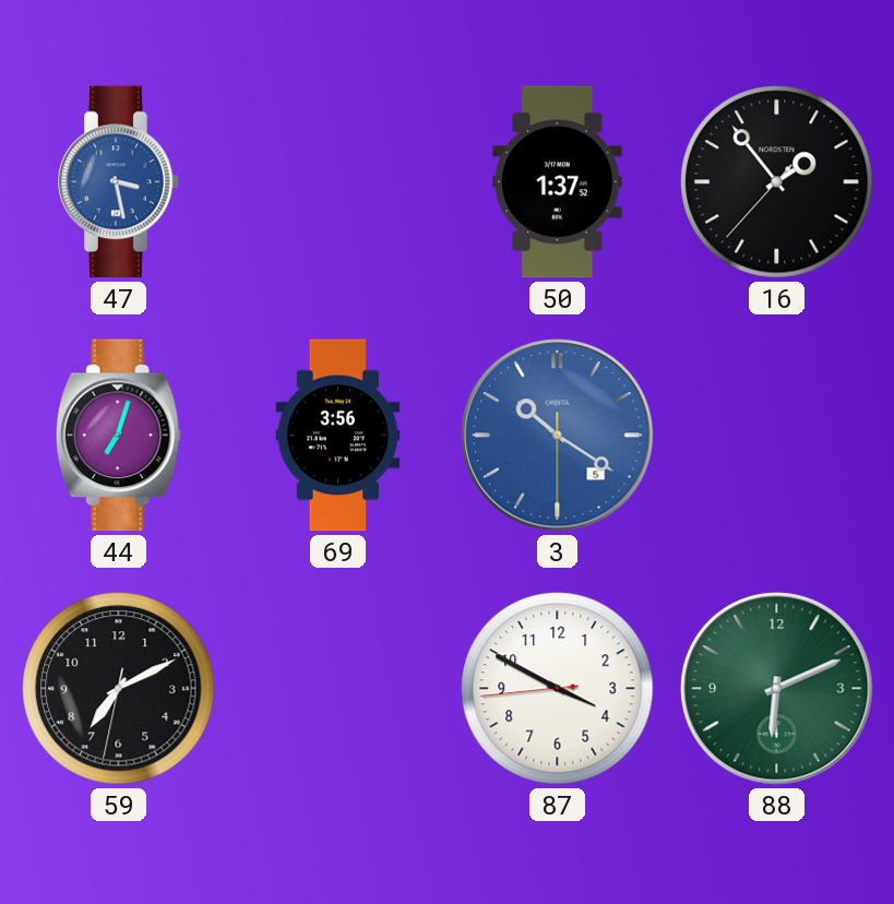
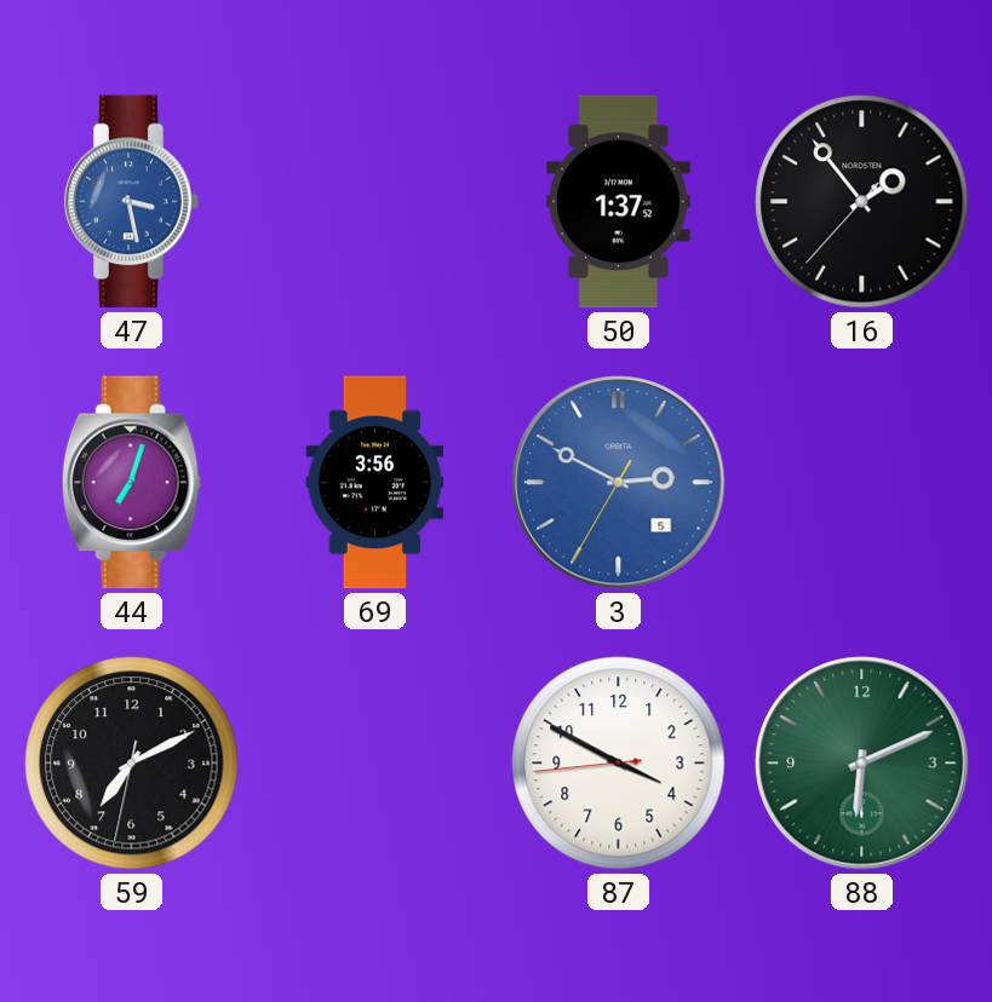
3: 10:20 -> 2:49
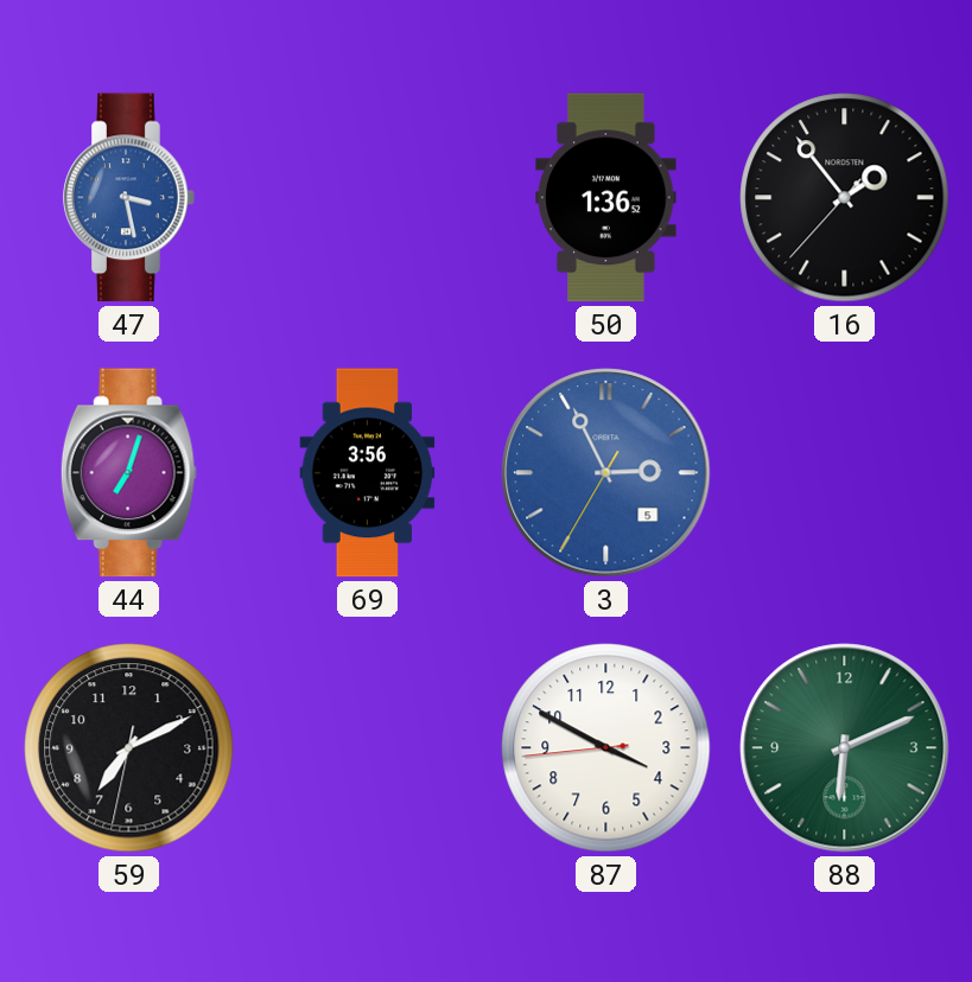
50: 1:37 -> 1:36
3: 2:49 -> 2:55
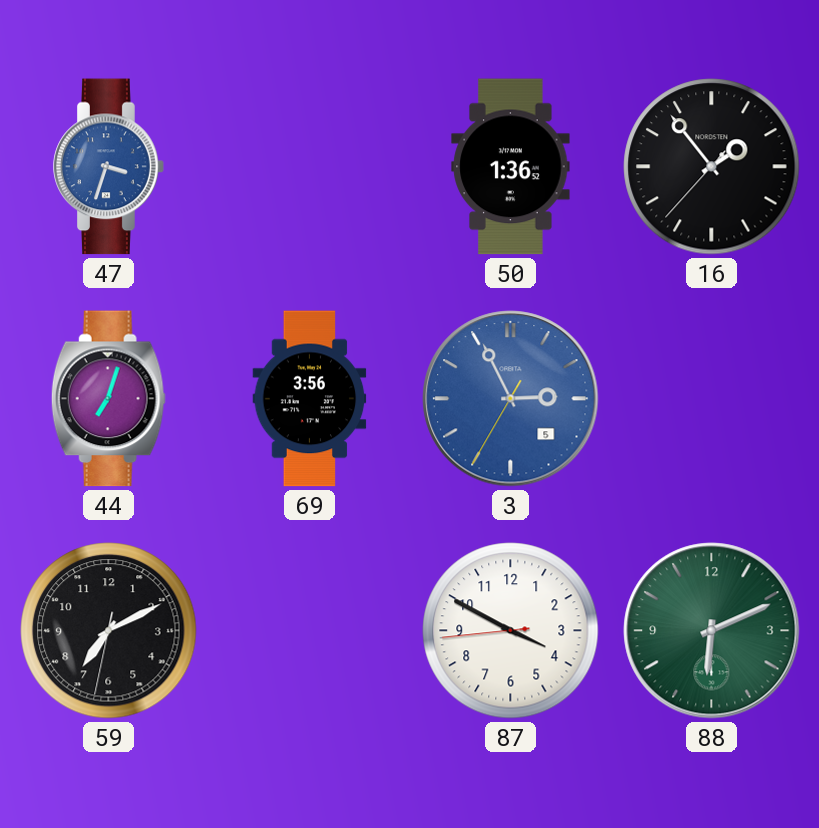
47: 3:28 -> 3:33
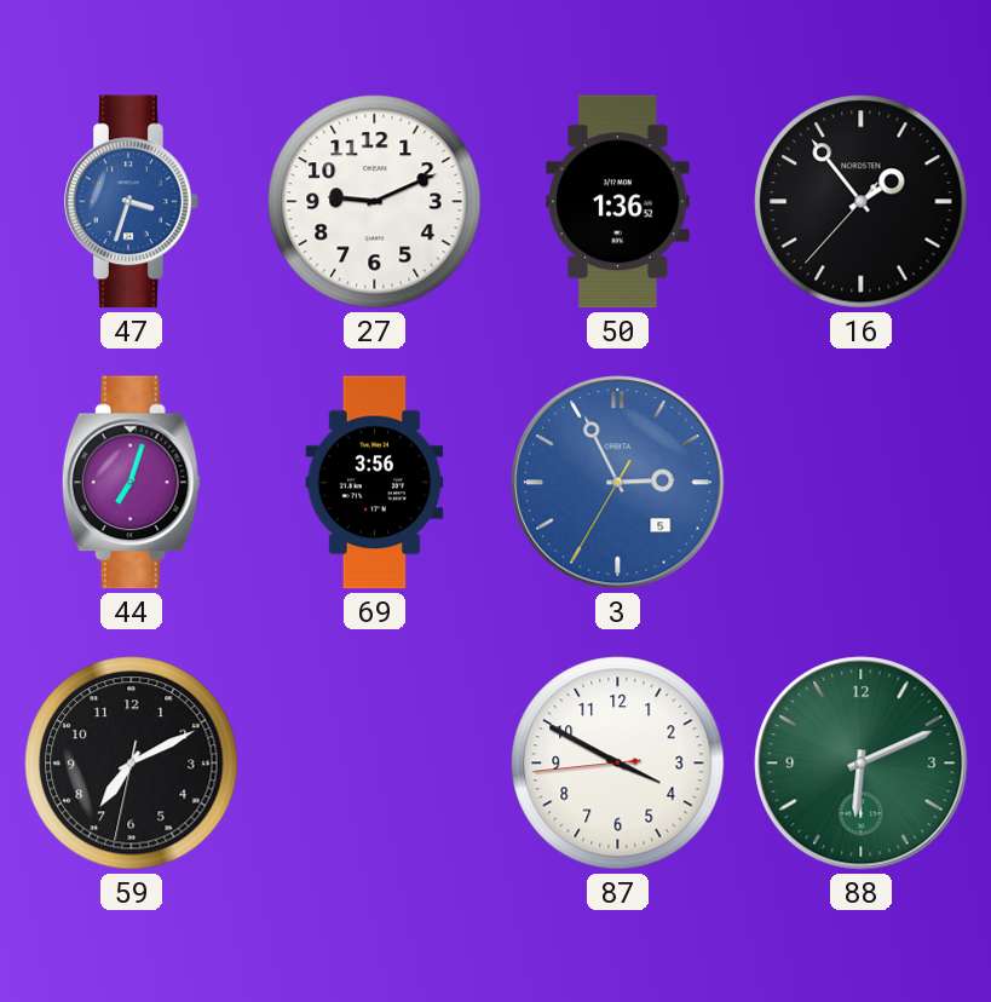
27: none -> 9:11
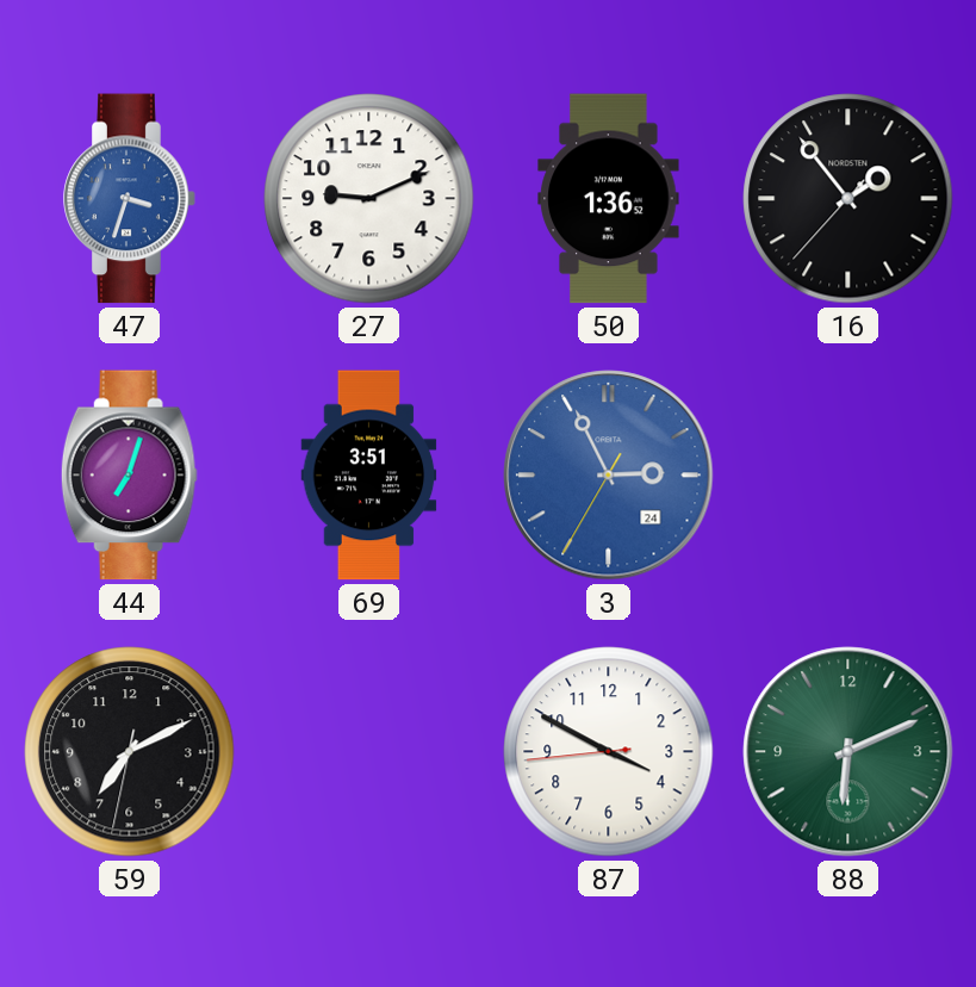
69: 3:56 -> 3:51
3 date: 5 -> 24
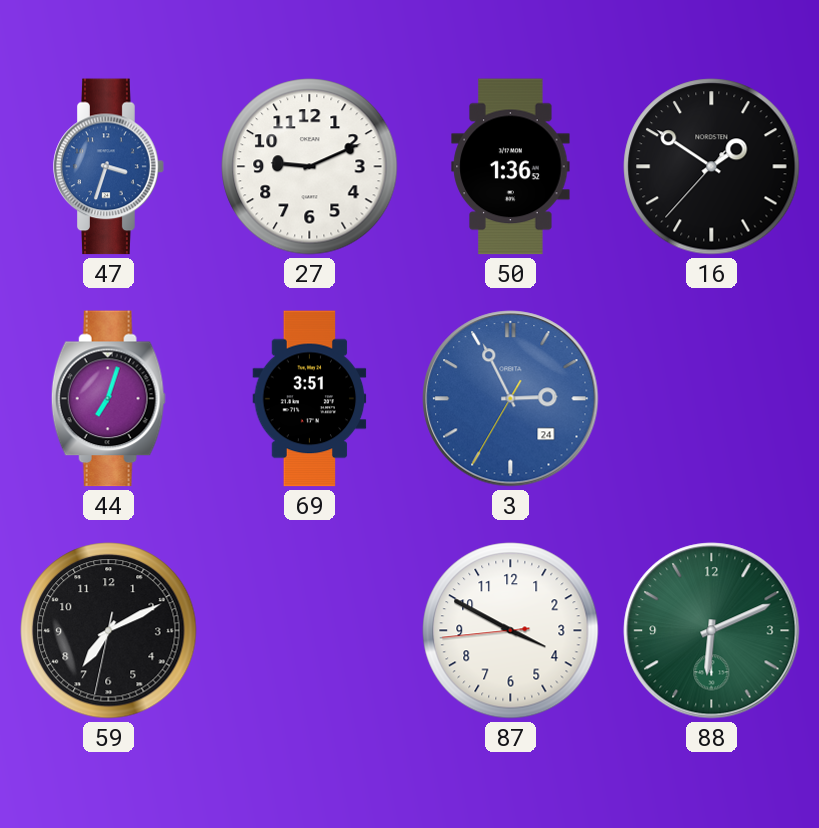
16: 1:53 -> 1:50
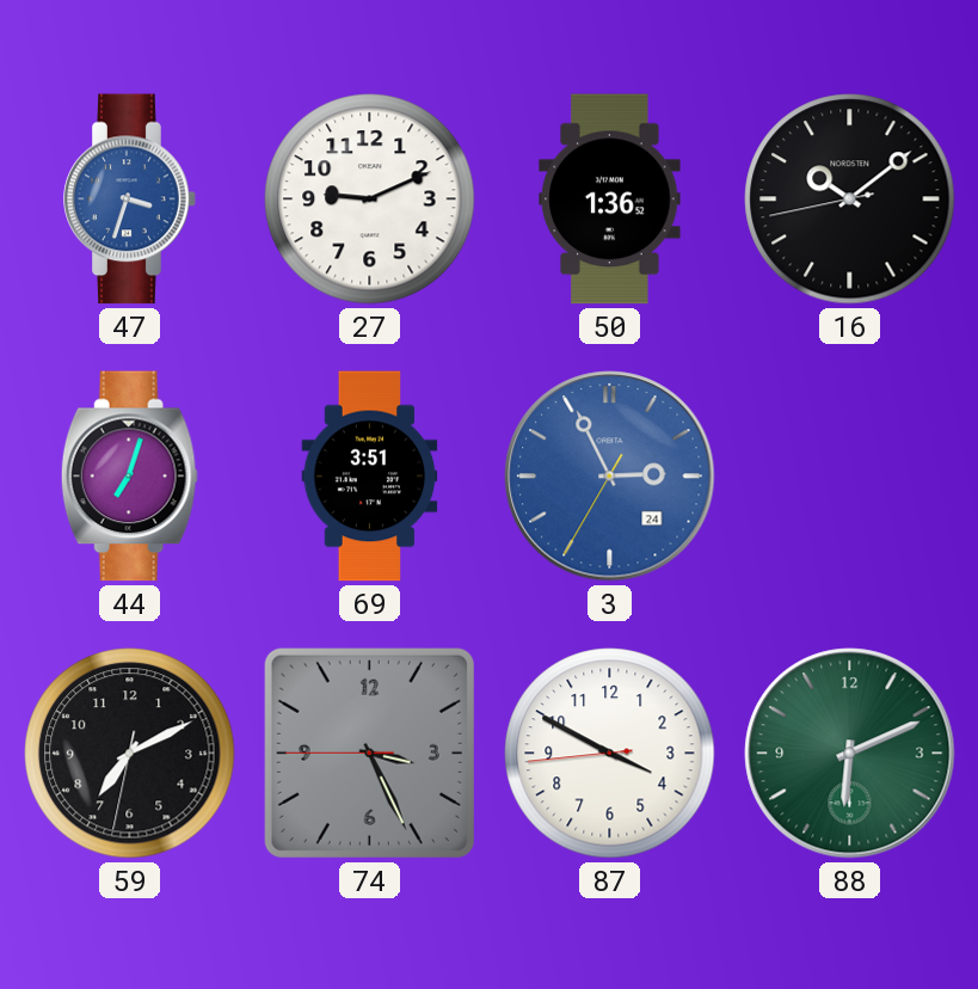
16: 1:50 -> 10:08
74: none -> 3:25
